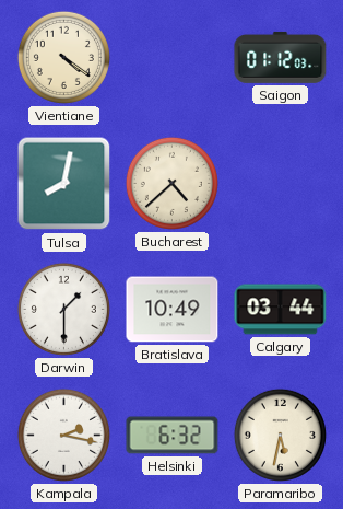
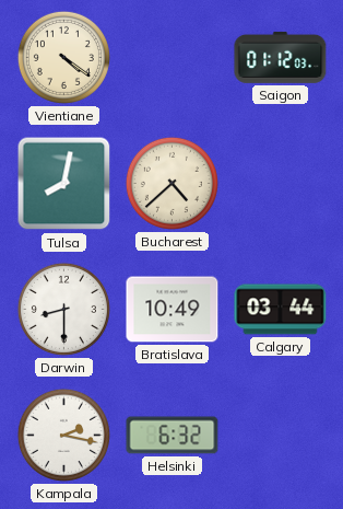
Darwin: 1:30 -> 8:30
Paramaribo: 5:32 -> none
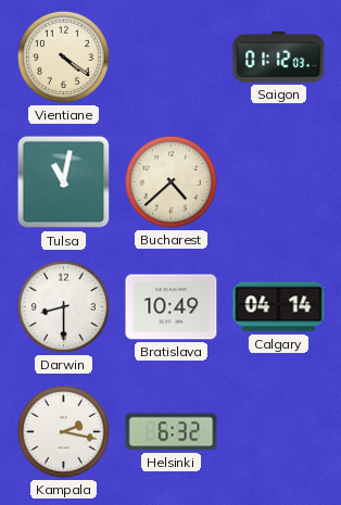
Tulsa: 8:02 -> 11:02
Calgary: 03:44 -> 04:14
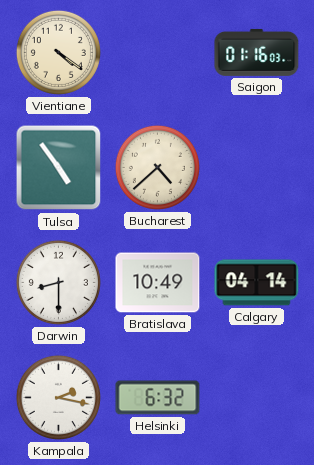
Saigon: 01:12 -> 01:16
Tulsa: 11:02 -> 4:54
